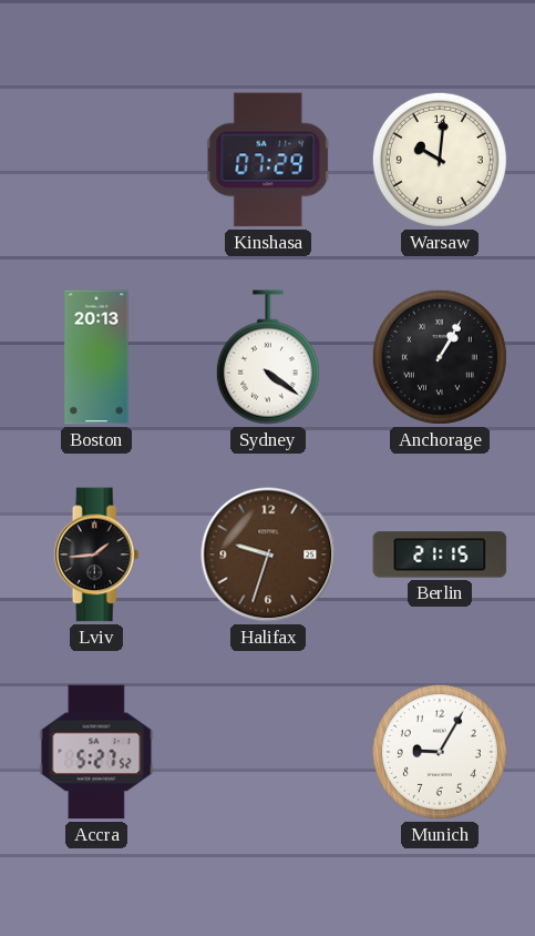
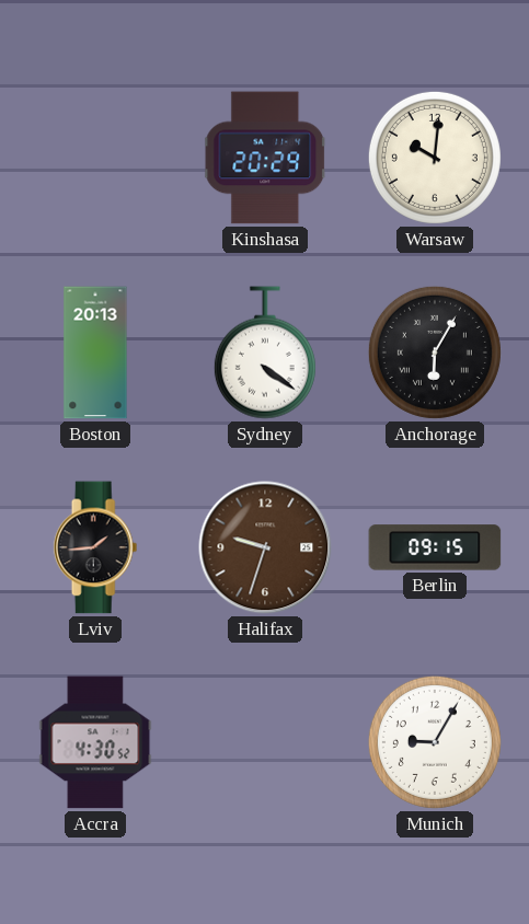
Kinshasa: 07:29 -> 20:29
Anchorage: 1:05 -> 6:05
Berlin: 21:15 -> 09:15
Accra: 5:27 -> 4:30
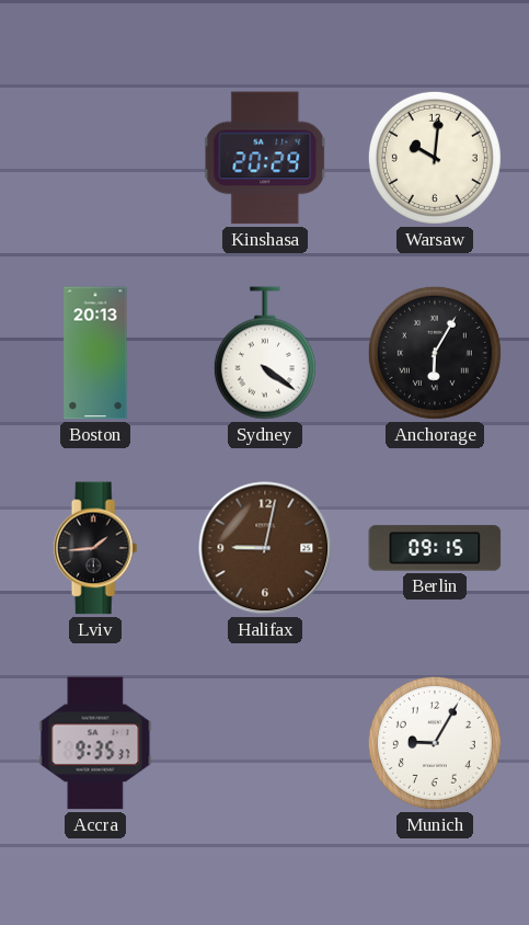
Halifax: 9:33 -> 9:02
Accra: 4:30 -> 9:35
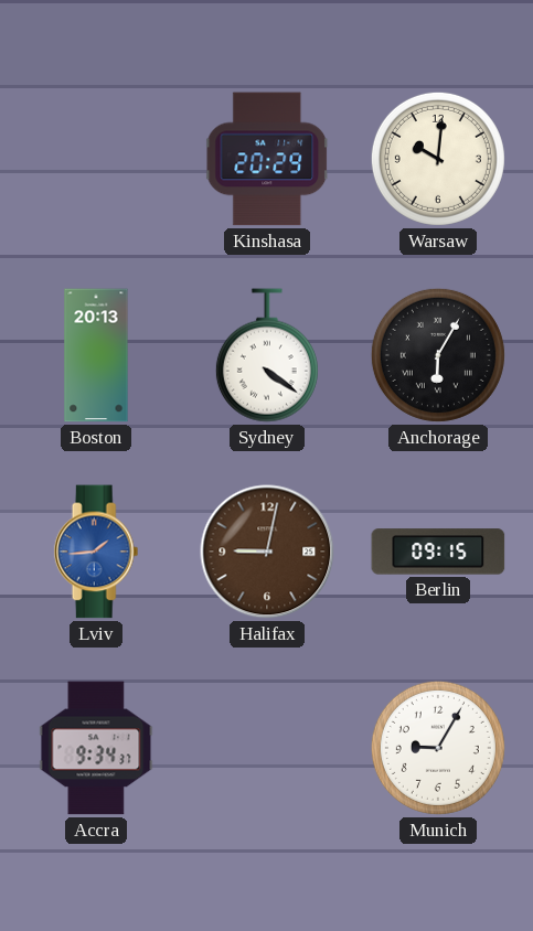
Lviv dial: black -> blue
Accra: 9:35 -> 9:34
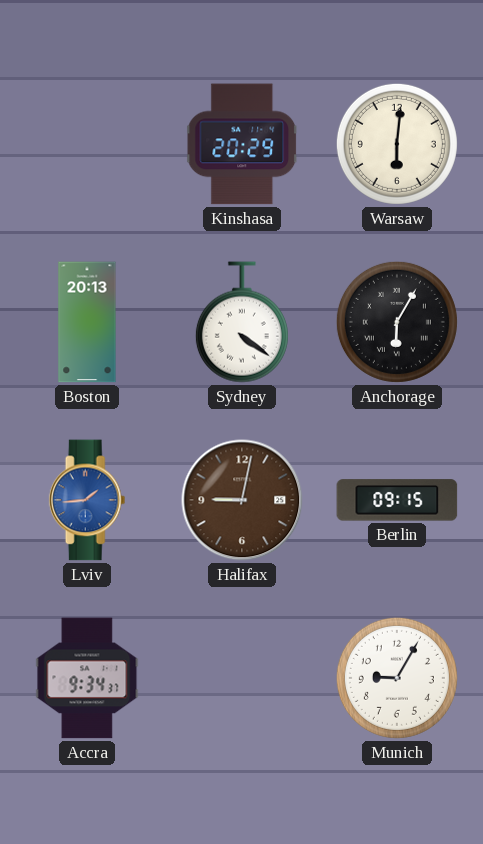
Warsaw: 10:01 -> 6:01
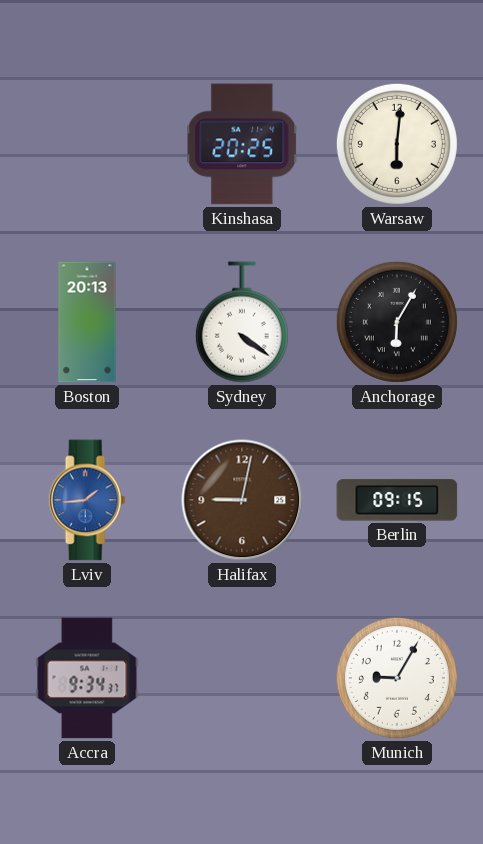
Kinshasa: 20:29 -> 20:25
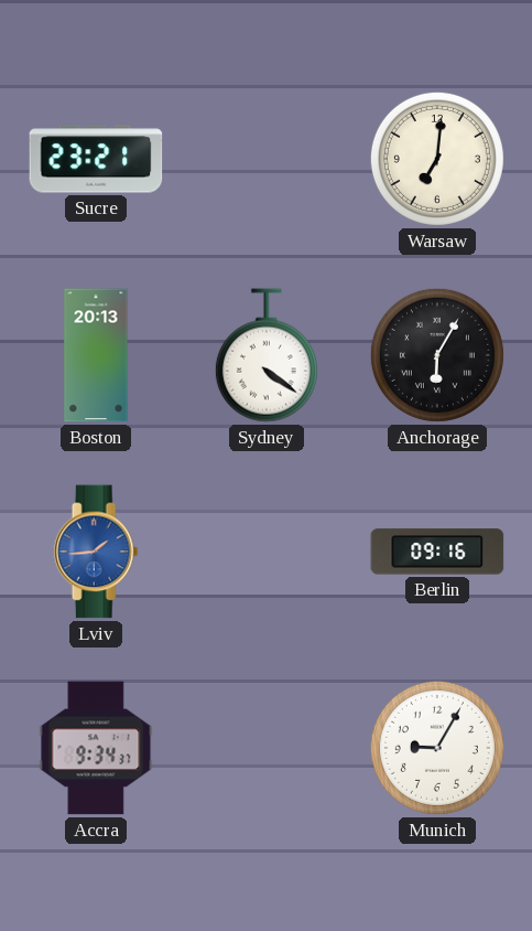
Sucre: none -> 23:21
Kinshasa: 20:25 -> none
Warsaw: 6:01 -> 7:01
Halifax: 9:02 -> none
Berlin: 09:15 -> 09:16
